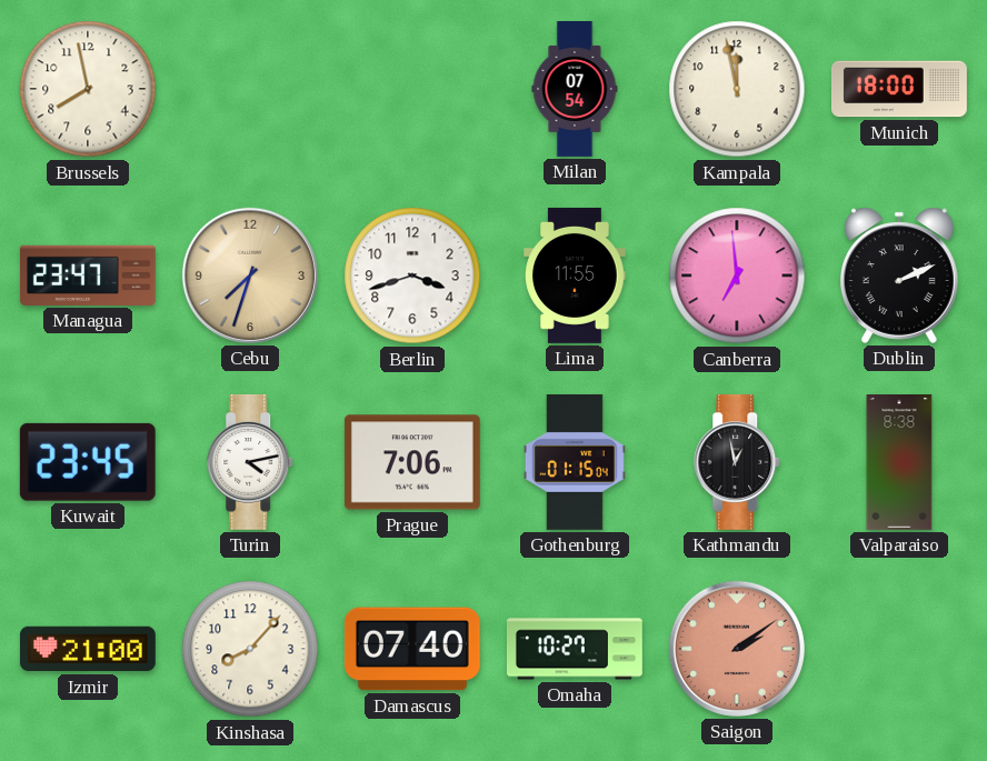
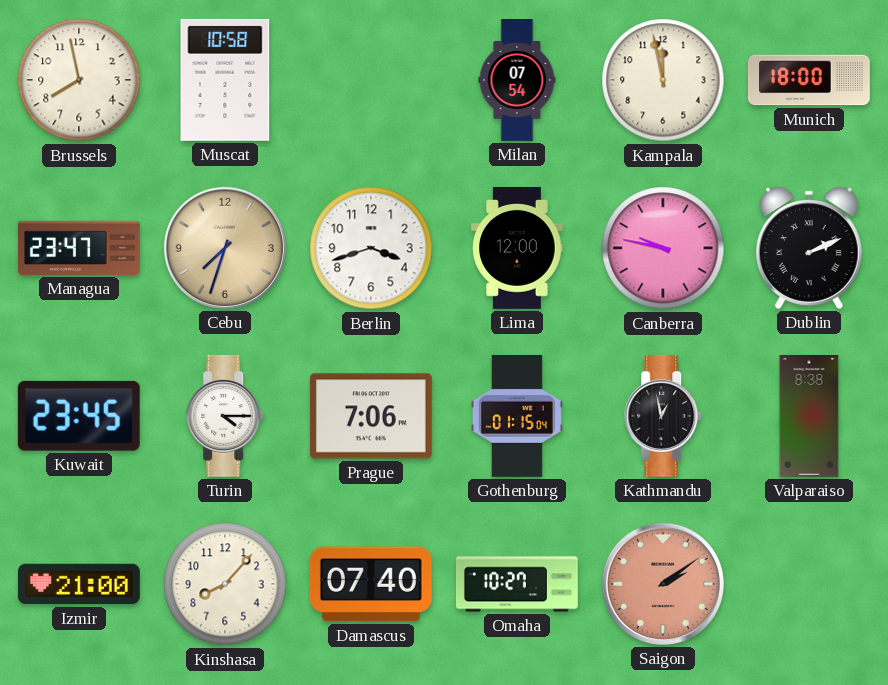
Muscat: none -> 10:58
Lima: 11:55 -> 12:00
Canberra: 6:59 -> 9:47
Turin: 4:13 -> 4:15
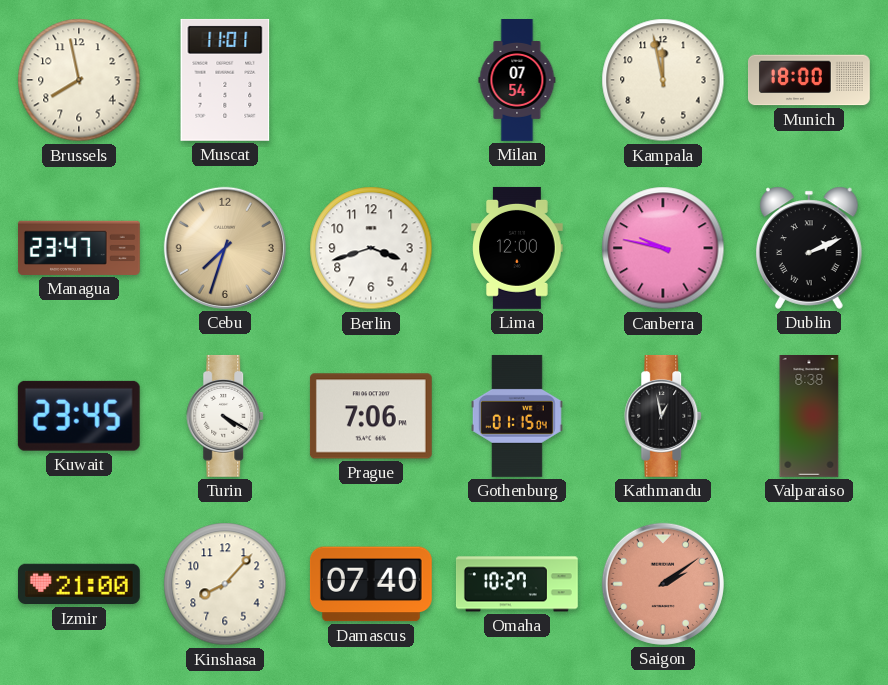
Muscat: 10:58 -> 11:01
Turin: 4:15 -> 4:20
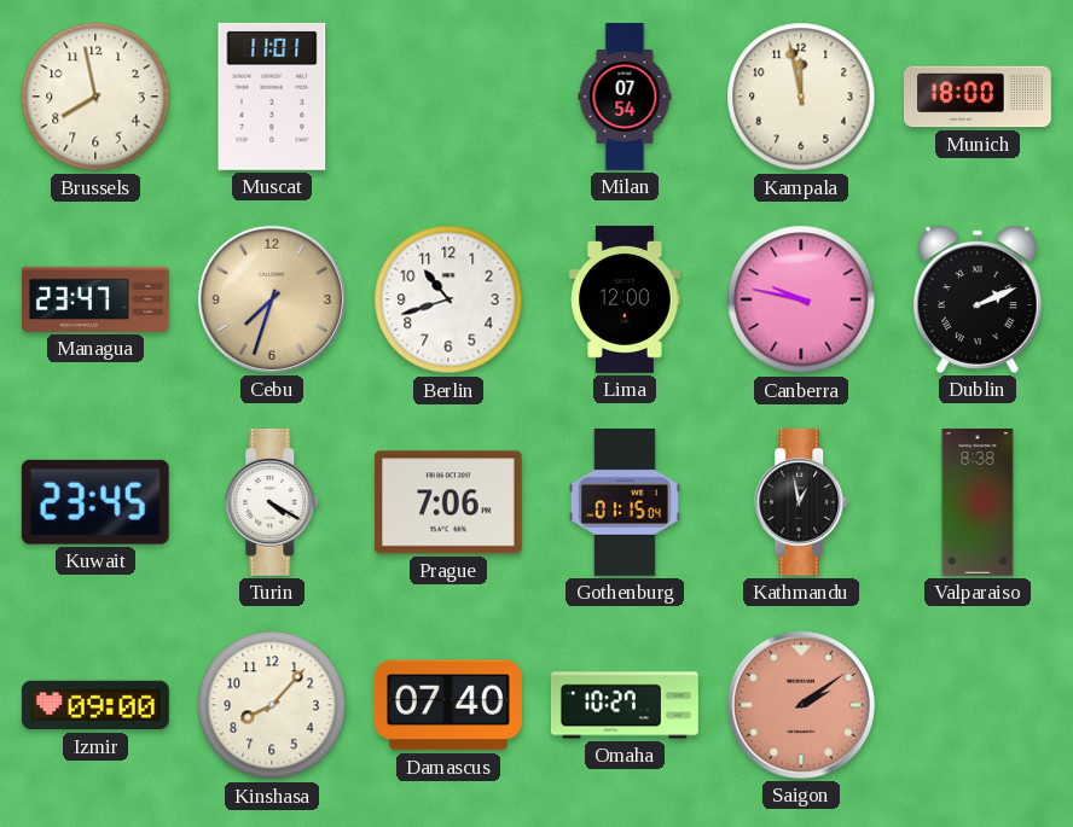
Berlin: 3:42 -> 10:42
Izmir: 21:00 -> 09:00
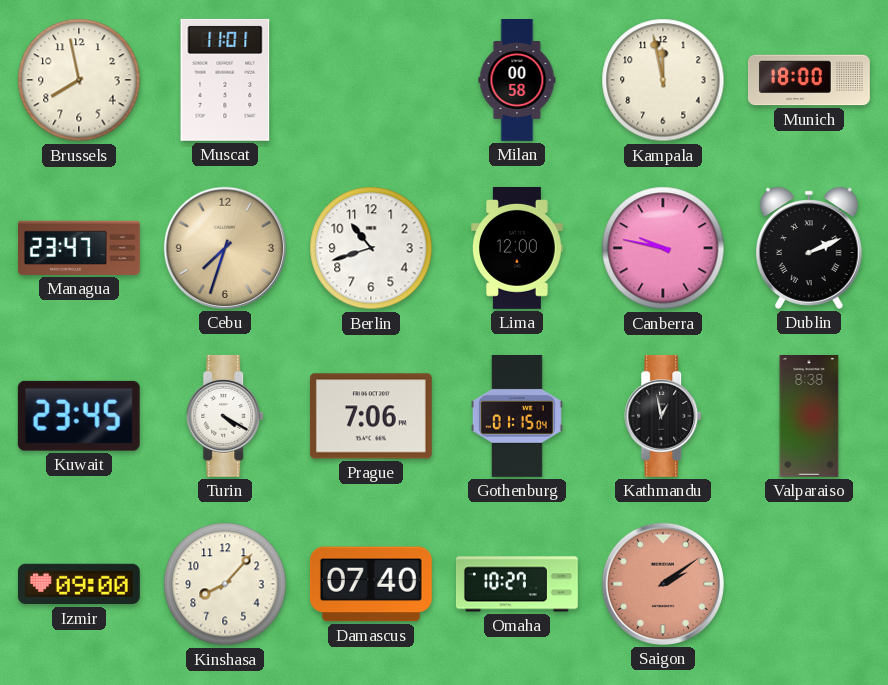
Milan: 07:54 -> 00:58
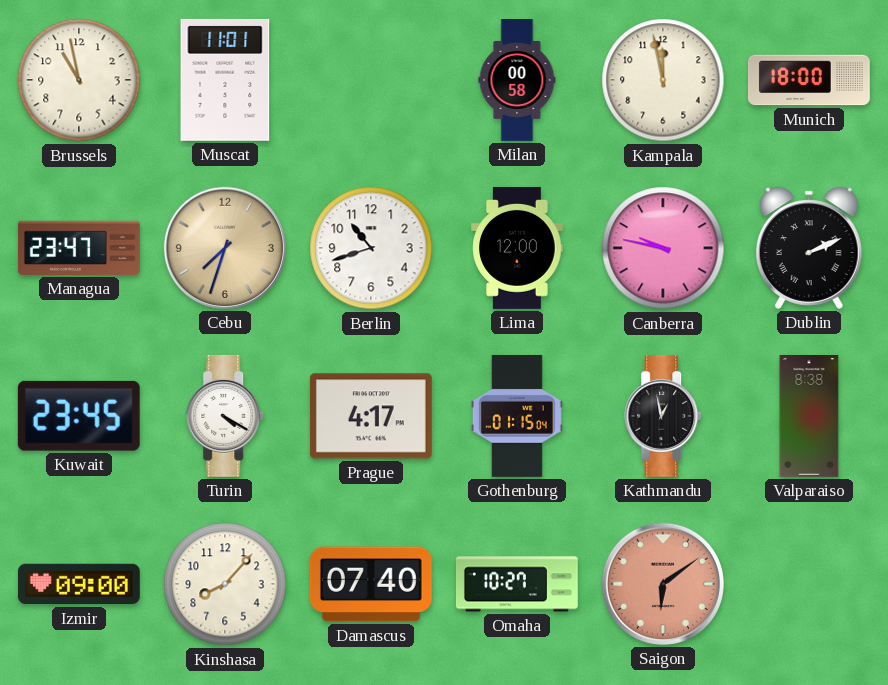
Brussels: 7:58 -> 10:58
Prague: 7:06 -> 4:17
Saigon: 2:09 -> 6:09
